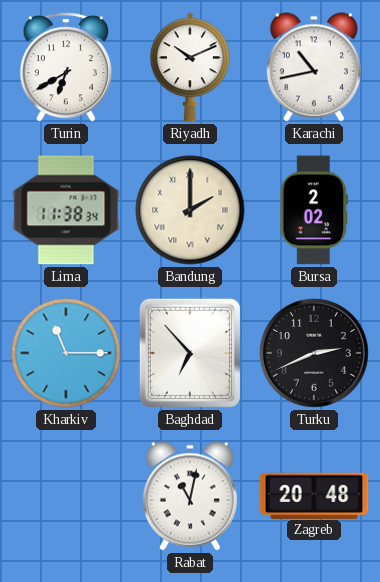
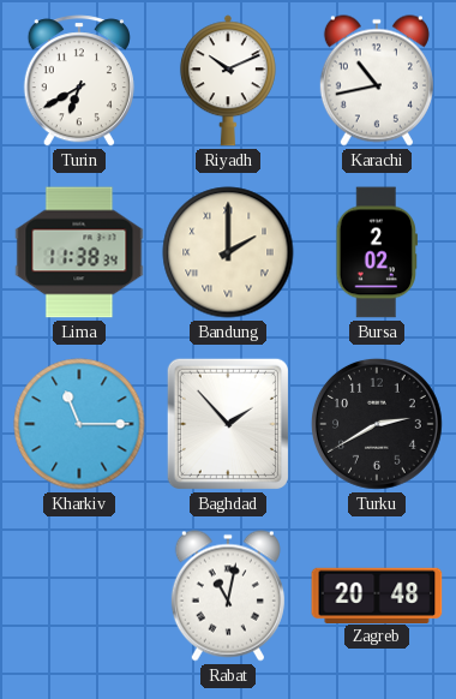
Baghdad: 6:53 -> 1:53
Turku: 2:41 -> 2:40
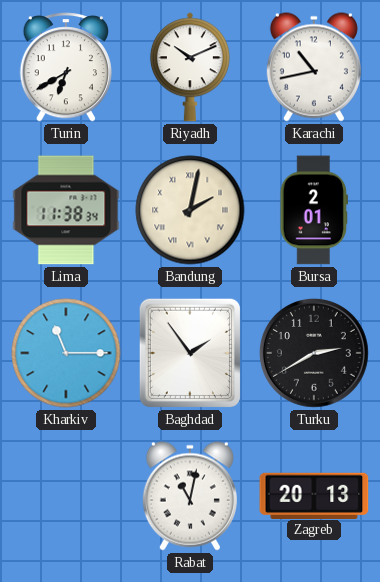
Bandung: 2:00 -> 2:02
Bursa: 2:02 -> 2:01
Baghdad: 1:53 -> 1:54
Zagreb: 20:48 -> 20:13
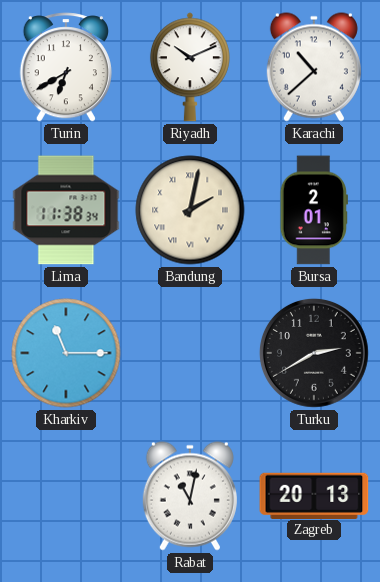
Karachi: 10:43 -> 10:38
Baghdad: 1:54 -> none
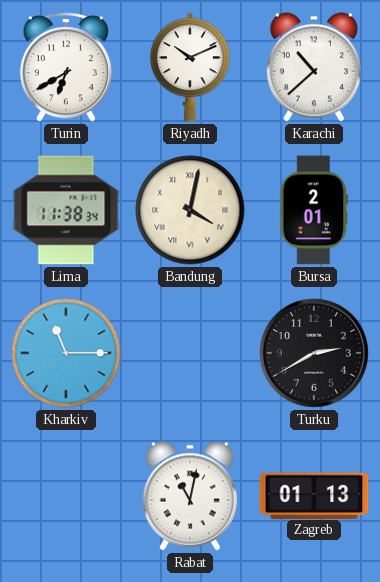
Bandung: 2:02 -> 4:02
Zagreb: 20:13 -> 01:13
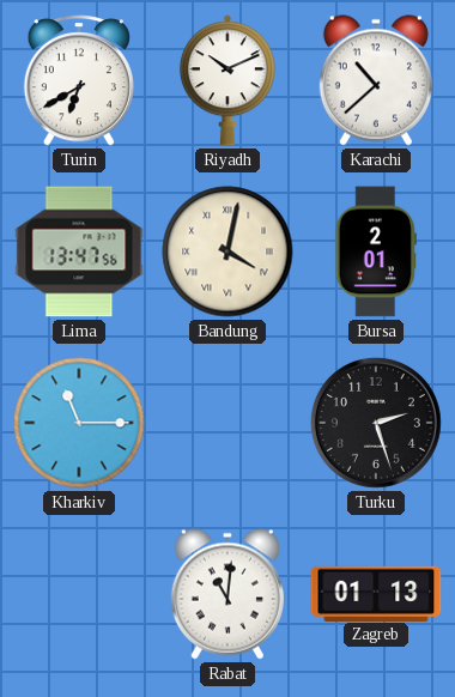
Lima: 11:38 -> 13:47
Turku: 2:40 -> 2:27
Rabat: 11:02 -> 11:01
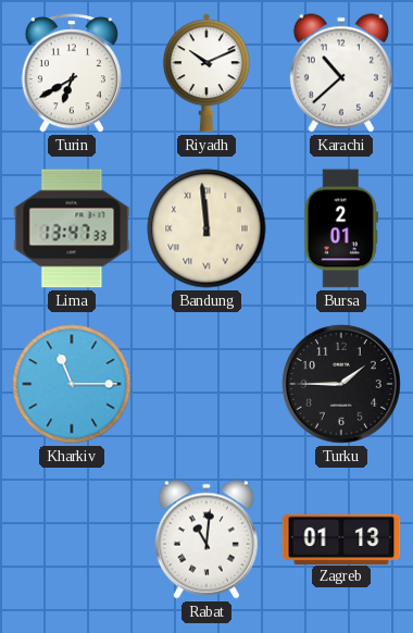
Lima: 13:47:56 -> 13:47:33
Bandung: 4:02 -> 11:59
Turku: 2:27 -> 1:45
